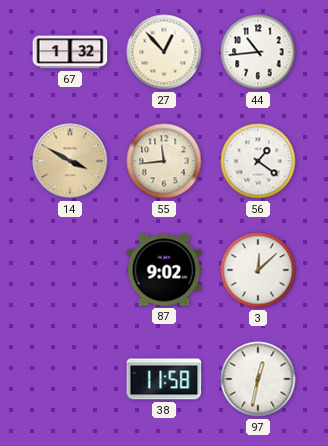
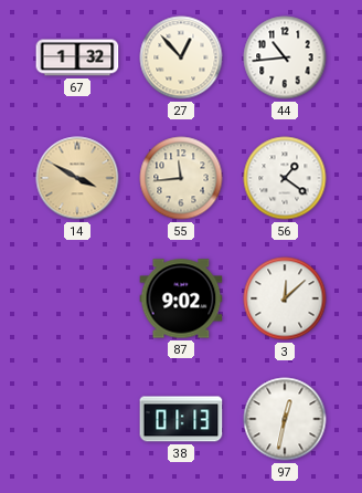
38: 11:58 -> 01:13
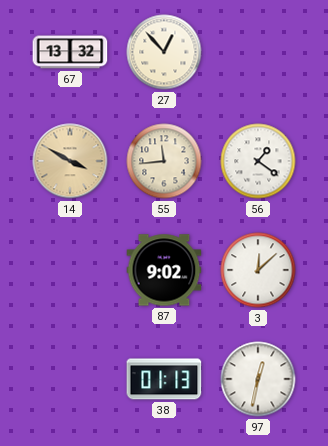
67: 1:32 -> 13:32
44: 10:44 -> none
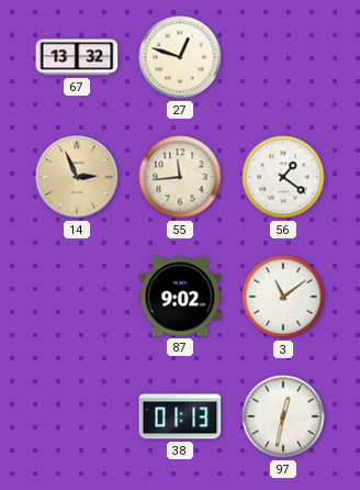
27: 12:53 -> 12:48
14: 3:50 -> 2:56
3: 12:08 -> 11:09
